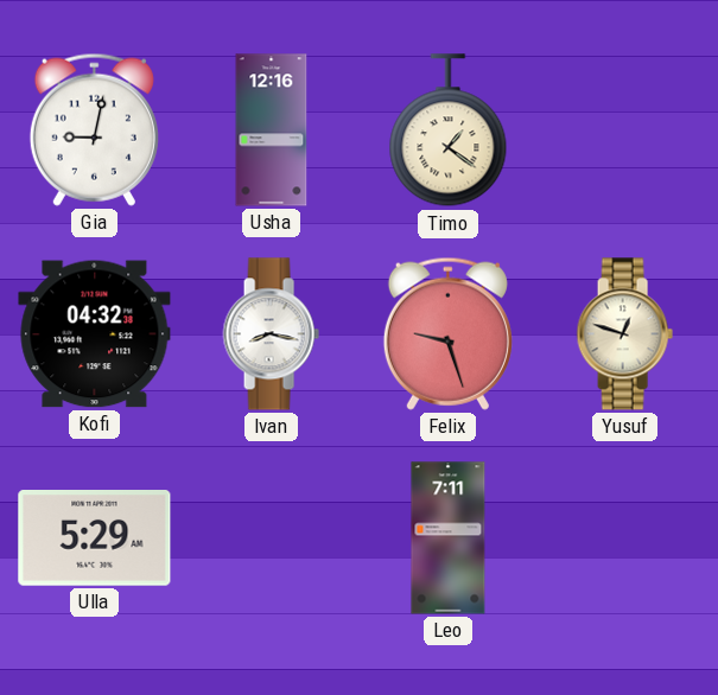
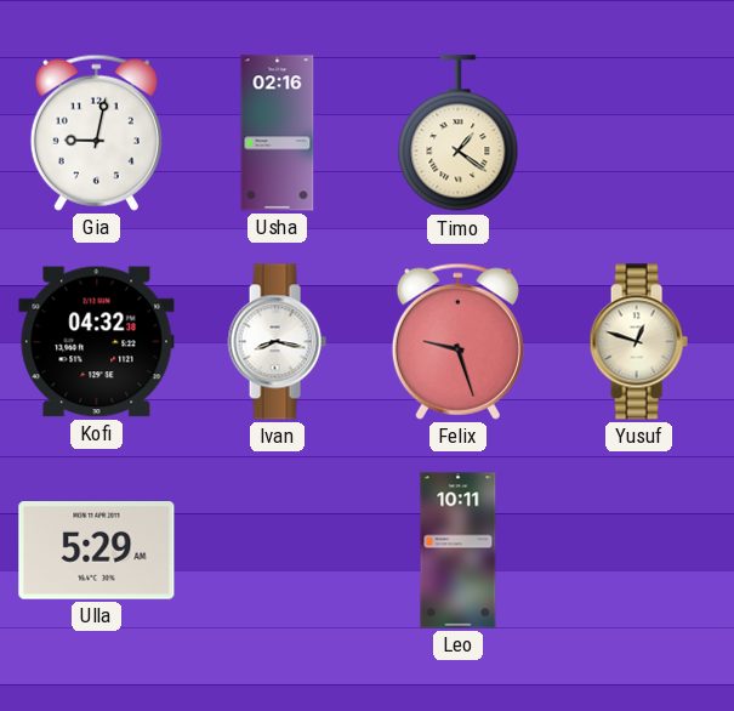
Usha: 12:16 -> 02:16
Leo: 7:11 -> 10:11
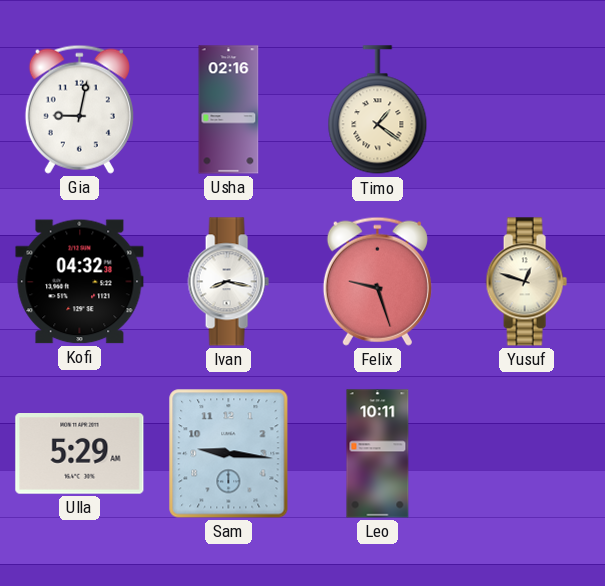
Sam: none -> 9:16
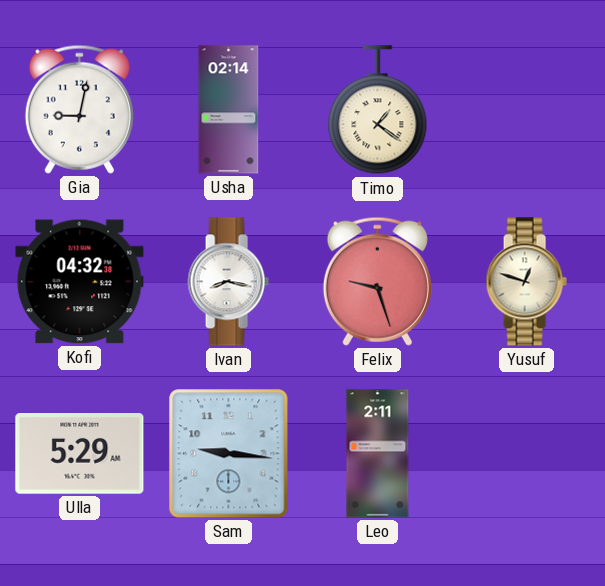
Usha: 02:16 -> 02:14
Leo: 10:11 -> 2:11
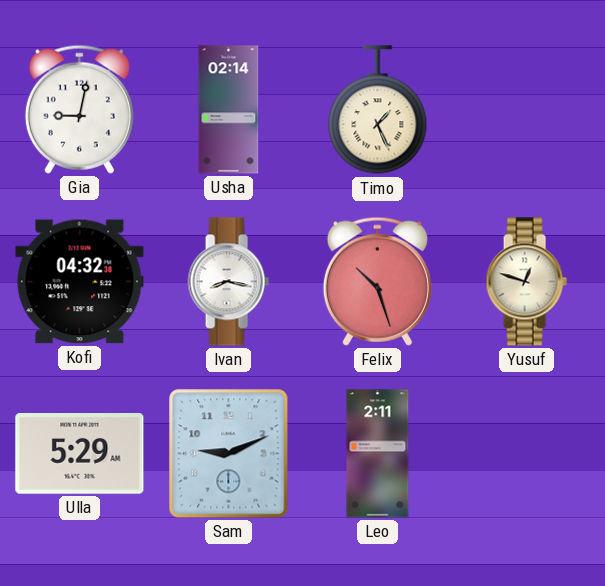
Timo: 1:21 -> 1:26
Felix: 9:27 -> 10:27
Sam: 9:16 -> 9:11
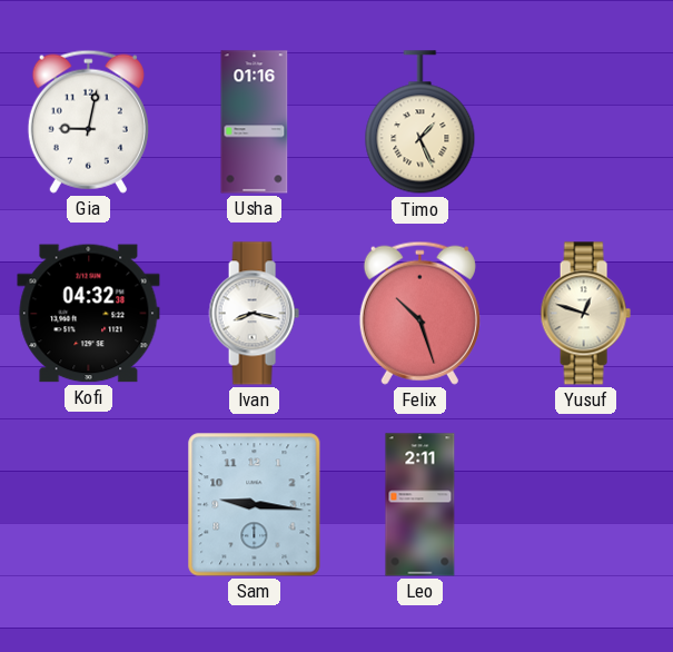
Usha: 02:14 -> 01:16
Ulla: 5:29 -> none
Sam: 9:11 -> 9:16
